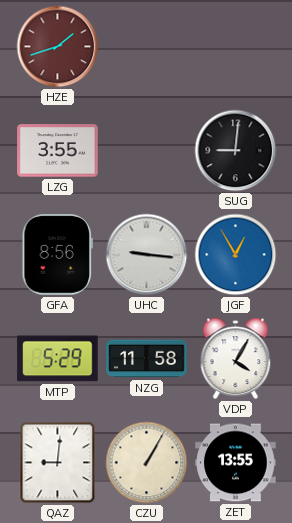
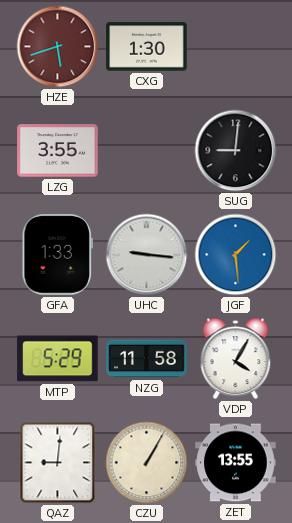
HZE: 1:42 -> 5:42
CXG: none -> 1:30
GFA: 8:56 -> 1:33
JGF: 12:55 -> 1:29
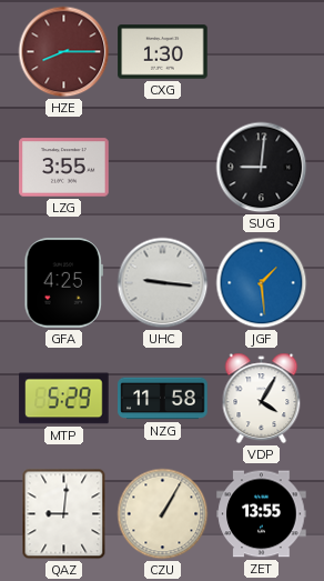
HZE: 5:42 -> 8:15
GFA: 1:33 -> 4:25
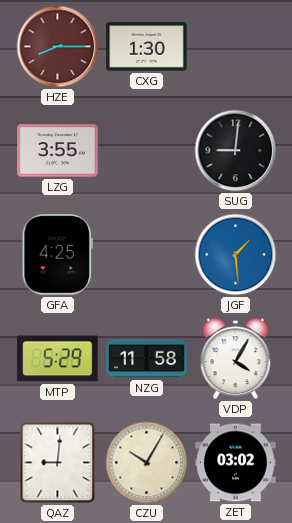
UHC: 9:16 -> none
CZU: 1:05 -> 10:05
ZET: 13:55 -> 03:02
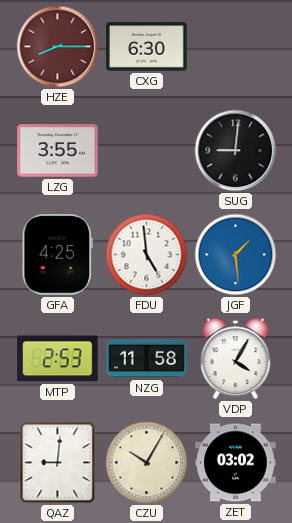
CXG: 1:30 -> 6:30
FDU: none -> 4:59
MTP: 5:29 -> 2:53
